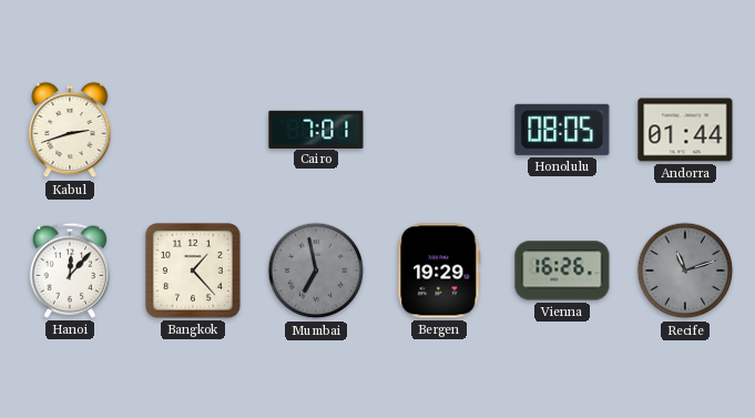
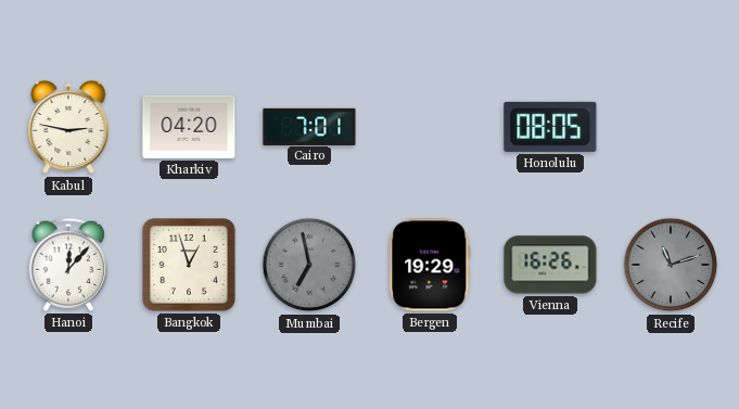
Kabul: 2:42 -> 2:47
Kharkiv: none -> 04:20
Andorra: 01:44 -> none
Bangkok: 1:23 -> 12:57
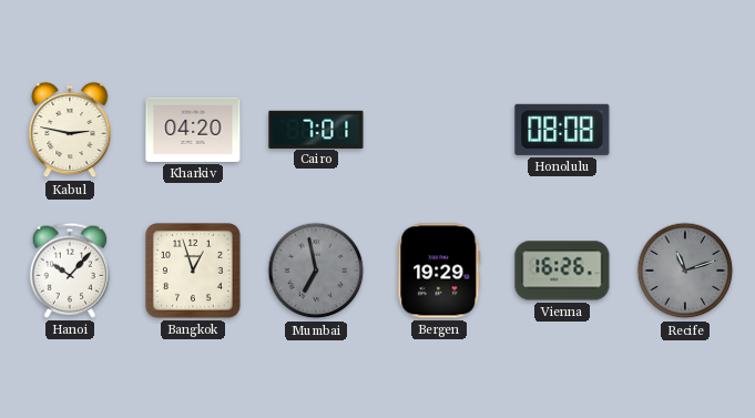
Honolulu: 08:05 -> 08:08
Hanoi: 12:07 -> 10:07
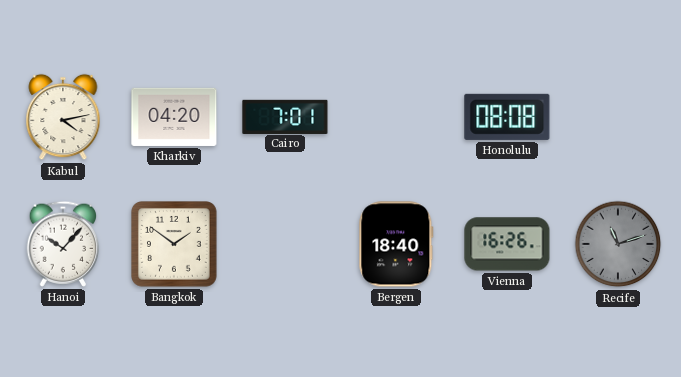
Kabul: 2:47 -> 4:13
Bangkok: 12:57 -> 1:51
Mumbai: 6:58 -> none
Bergen: 19:29 -> 18:40
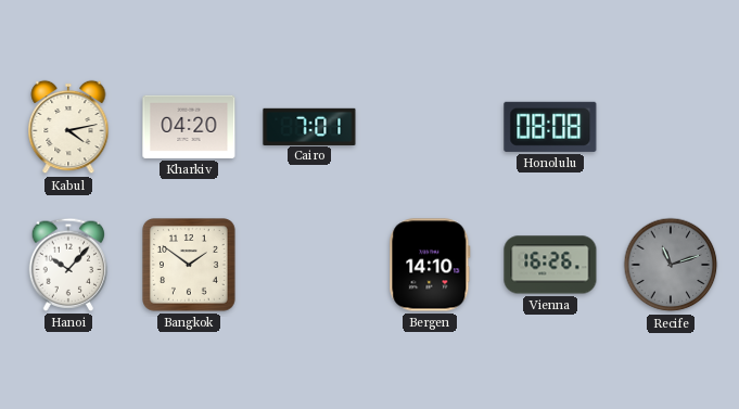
Bergen: 18:40 -> 14:10
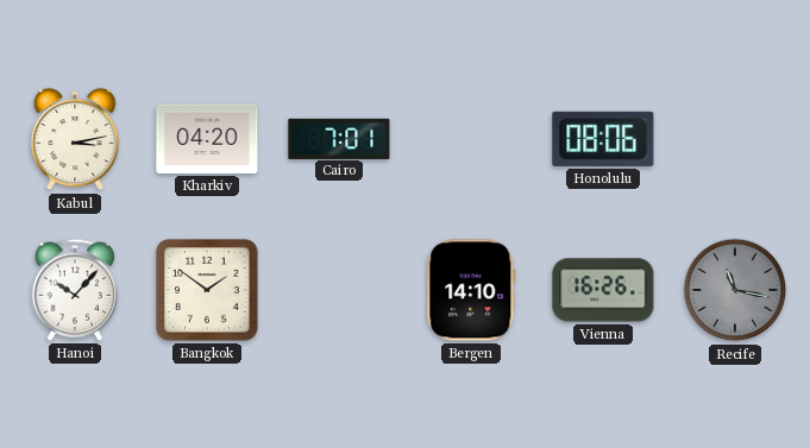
Kabul: 4:13 -> 3:13
Honolulu: 08:08 -> 08:06
Recife: 11:12 -> 11:17
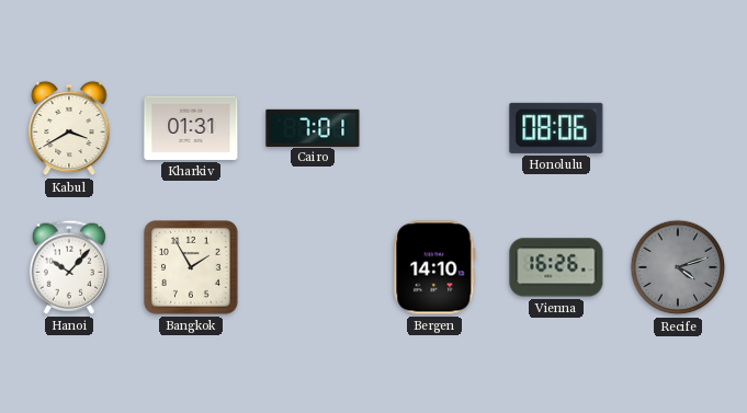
Kabul: 3:13 -> 3:40
Kharkiv: 04:20 -> 01:31
Bangkok: 1:51 -> 1:55
Recife: 11:17 -> 4:12
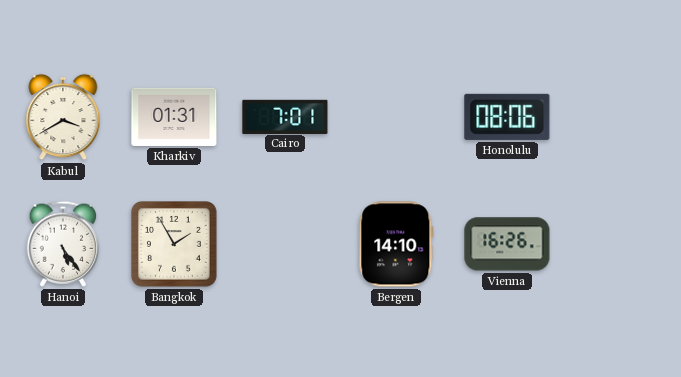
Hanoi: 10:07 -> 5:24
Recife: 4:12 -> none
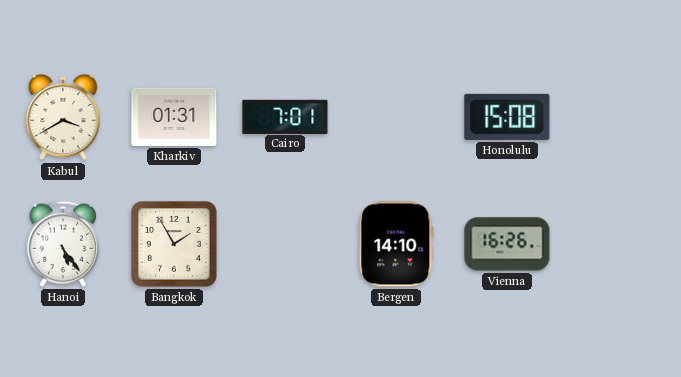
Honolulu: 08:06 -> 15:08
